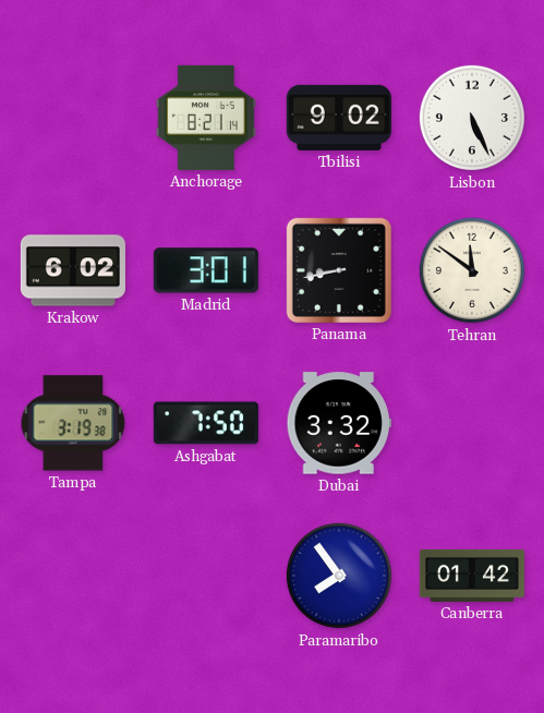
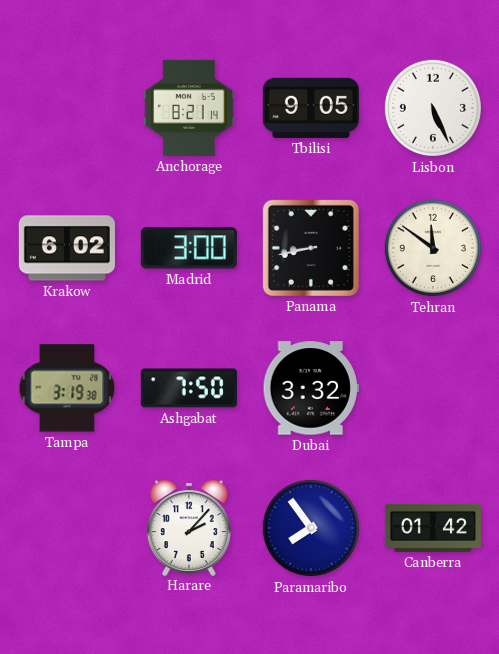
Tbilisi: 9:02 -> 9:05
Madrid: 3:01 -> 3:00
Harare: none -> 2:07
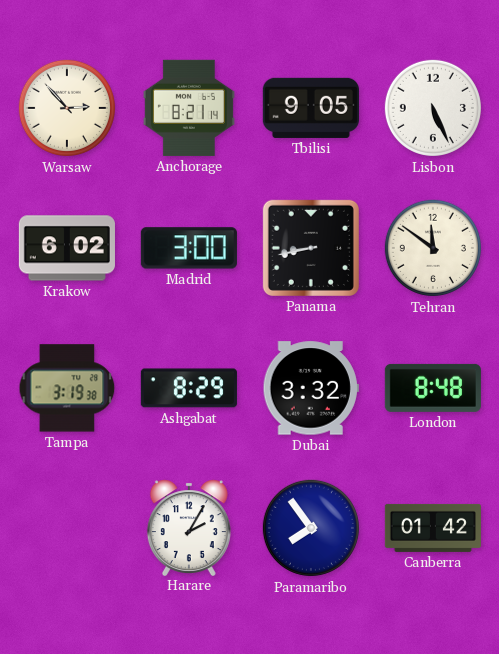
Warsaw: none -> 2:53
Ashgabat: 7:50 -> 8:29
London: none -> 8:48
Harare: 2:07 -> 2:05
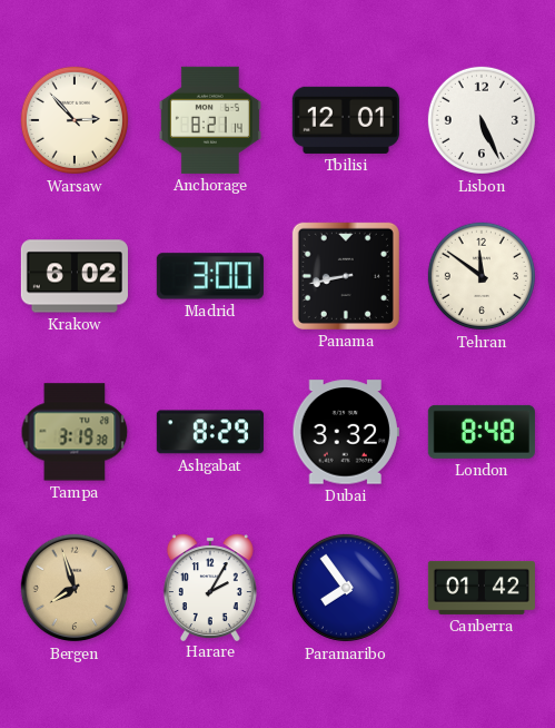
Tbilisi: 9:05 -> 12:01
Bergen: none -> 7:57
